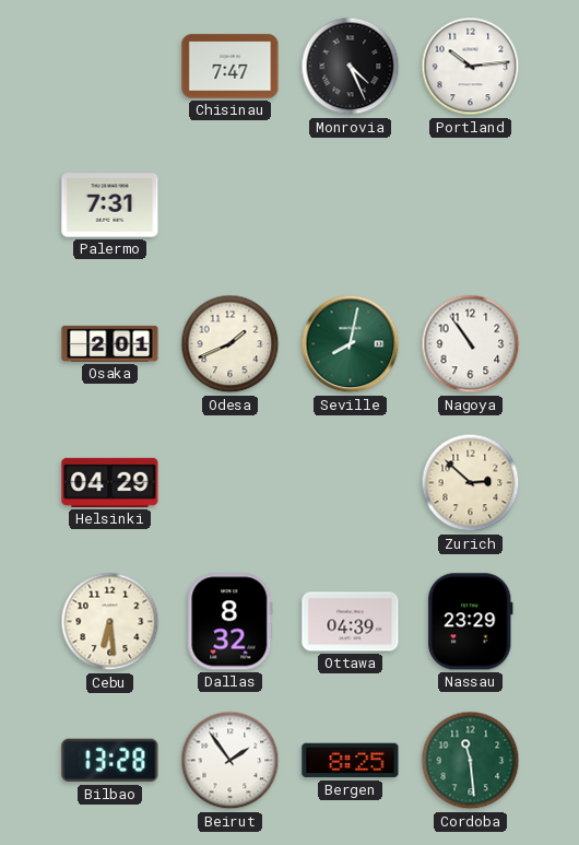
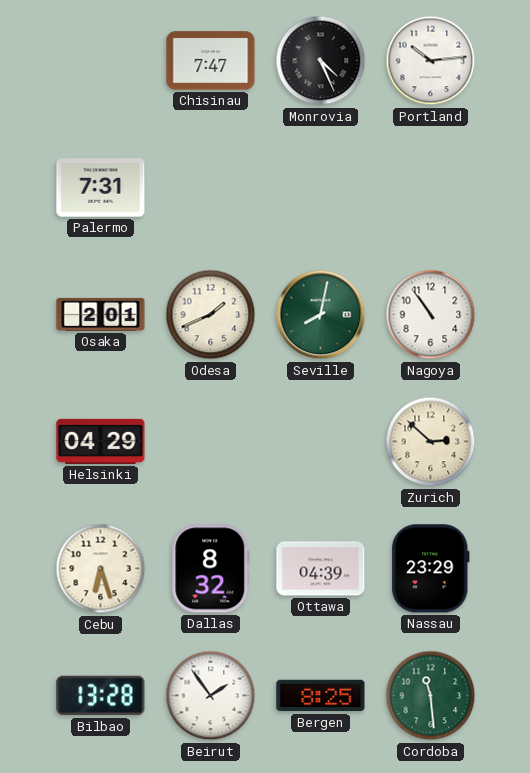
Cebu: 6:29 -> 6:27
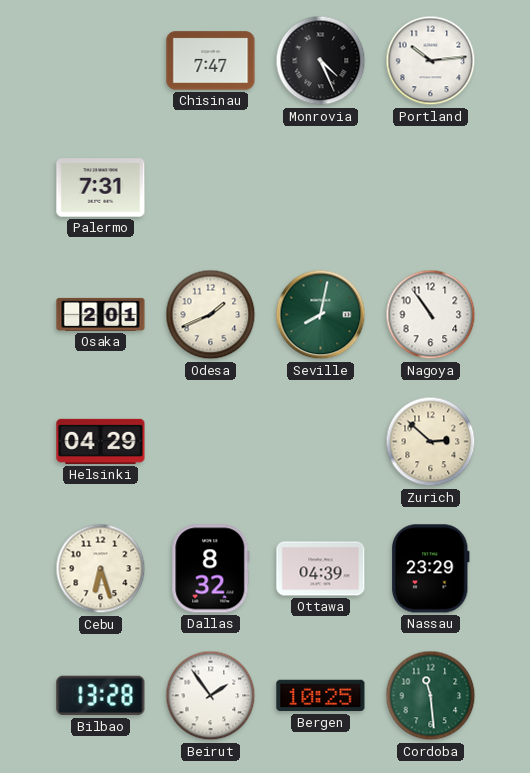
Bergen: 8:25 -> 10:25
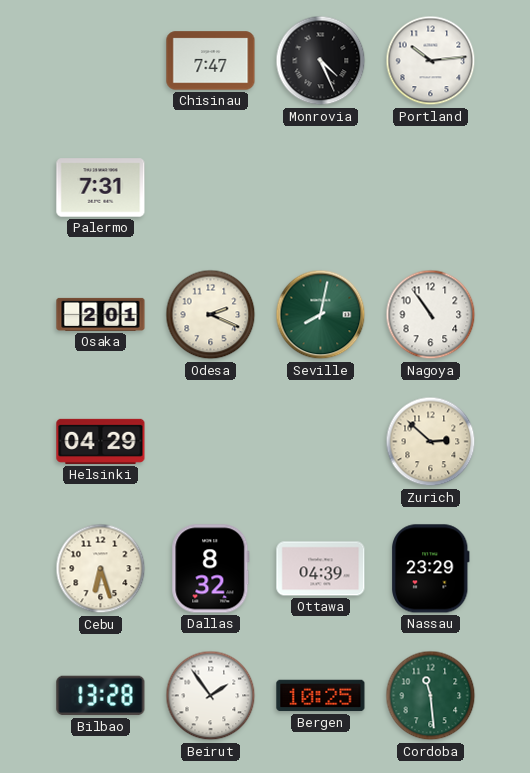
Odesa: 1:41 -> 2:19
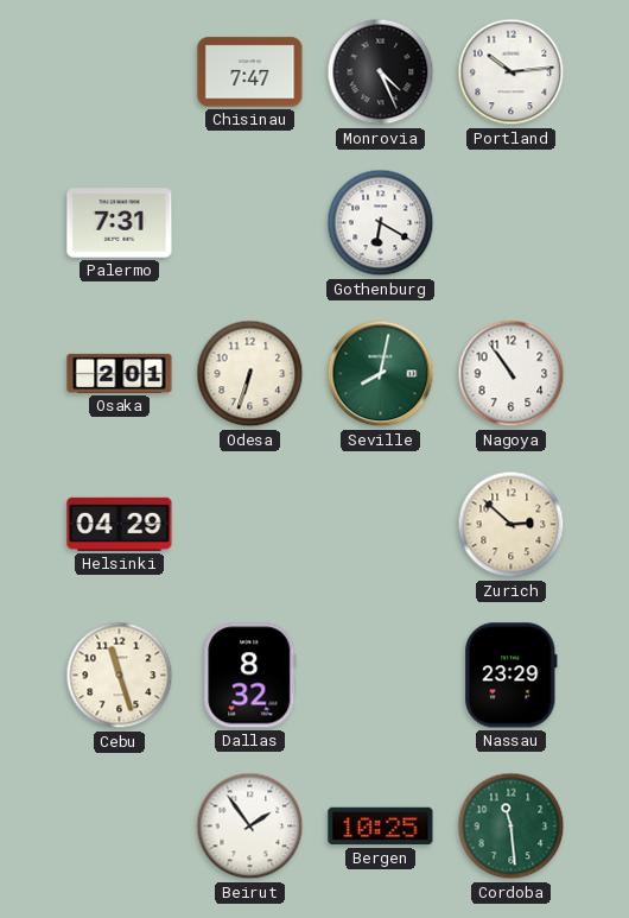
Gothenburg: none -> 6:20
Odesa: 2:19 -> 6:33
Cebu: 6:27 -> 11:27
Ottawa: 04:39 -> none
Bilbao: 13:28 -> none
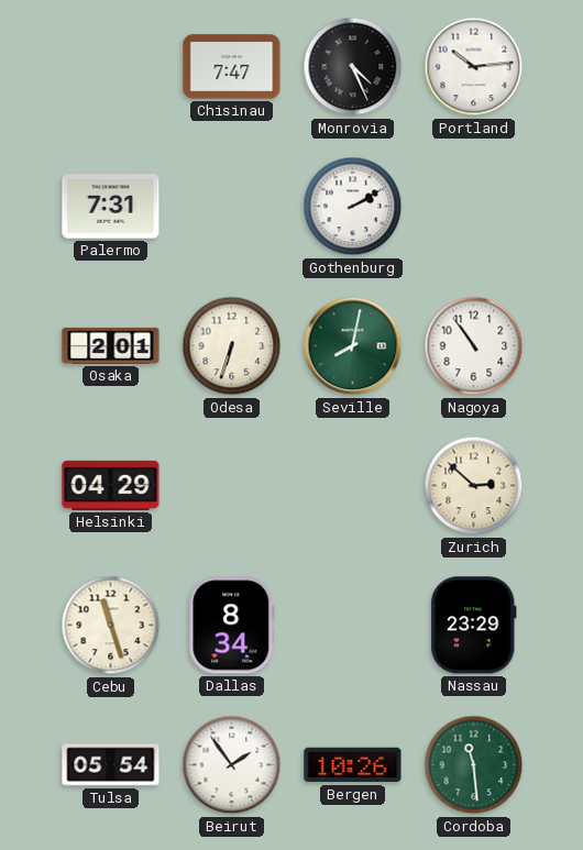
Gothenburg: 6:20 -> 2:10
Dallas: 8:32 -> 8:34
Tulsa: none -> 05:54
Bergen: 10:25 -> 10:26
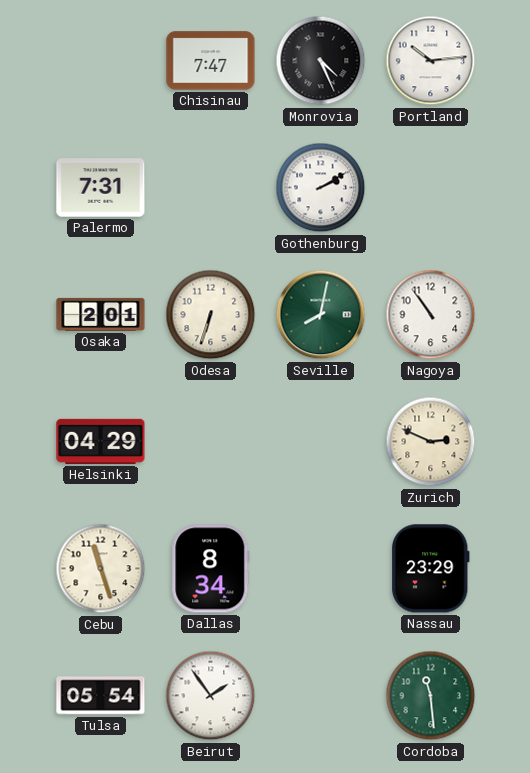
Zurich: 2:52 -> 2:49
Bergen: 10:26 -> none
